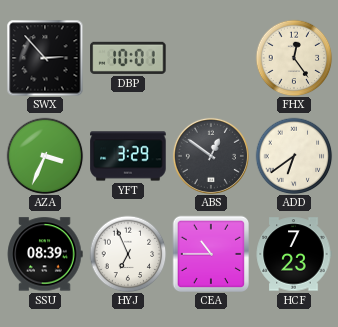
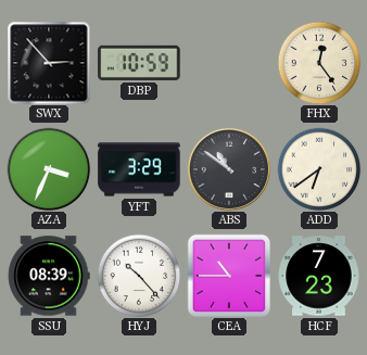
DBP: 10:01 -> 10:59
ABS: 12:51 -> 10:51
HYJ: 6:56 -> 10:23
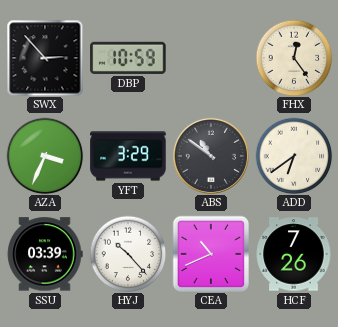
SSU: 08:39 -> 03:39
CEA: 10:45 -> 10:41
HCF: 7:23 -> 7:26
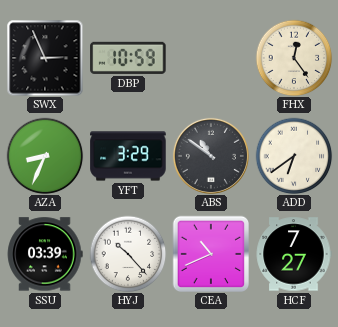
SWX: 2:53 -> 2:56
AZA: 3:34 -> 8:34
HCF: 7:26 -> 7:27
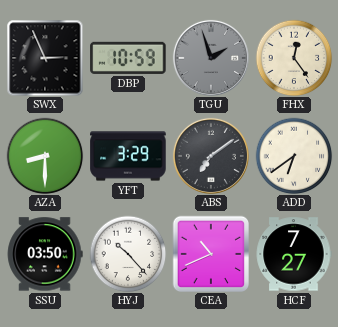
TGU: none -> 1:57
AZA: 8:34 -> 8:30
ABS: 10:51 -> 7:09
SSU: 03:39 -> 03:50
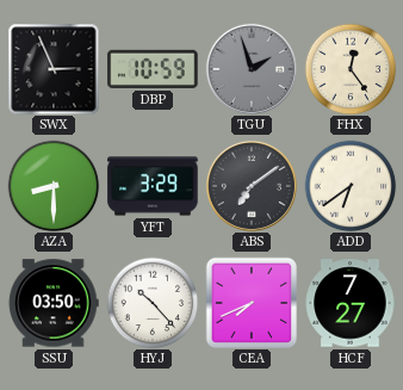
CEA: 10:41 -> 7:41
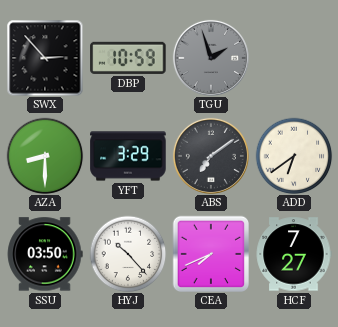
SWX: 2:56 -> 2:53
FHX: 12:24 -> none
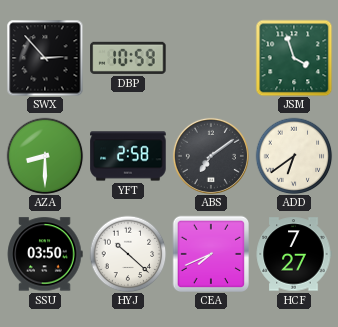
TGU: 1:57 -> none
JSM: none -> 3:57
YFT: 3:29 -> 2:58
HYJ: 10:23 -> 10:22
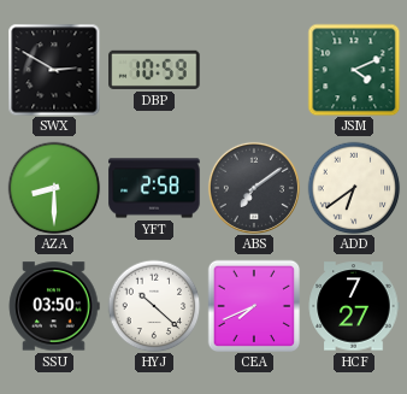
SWX: 2:53 -> 2:50
JSM: 3:57 -> 4:11
